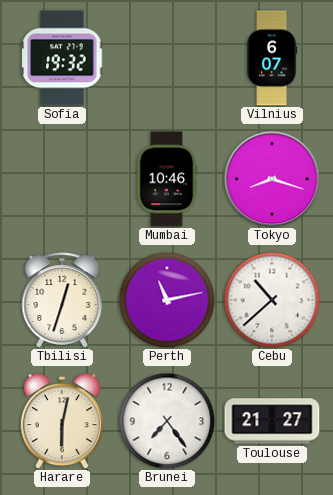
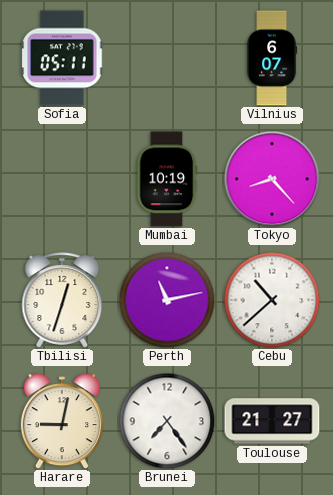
Sofia: 19:32 -> 05:11
Mumbai: 10:46 -> 10:19
Tokyo: 8:18 -> 8:23
Harare: 6:02 -> 9:02
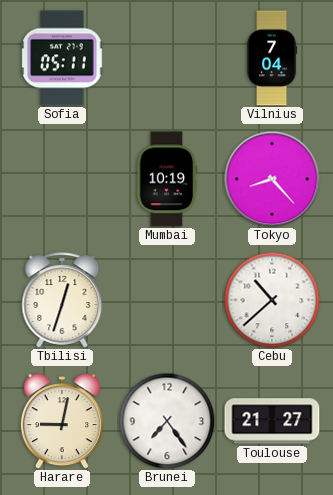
Vilnius: 6:07 -> 7:04
Perth: 11:13 -> none
